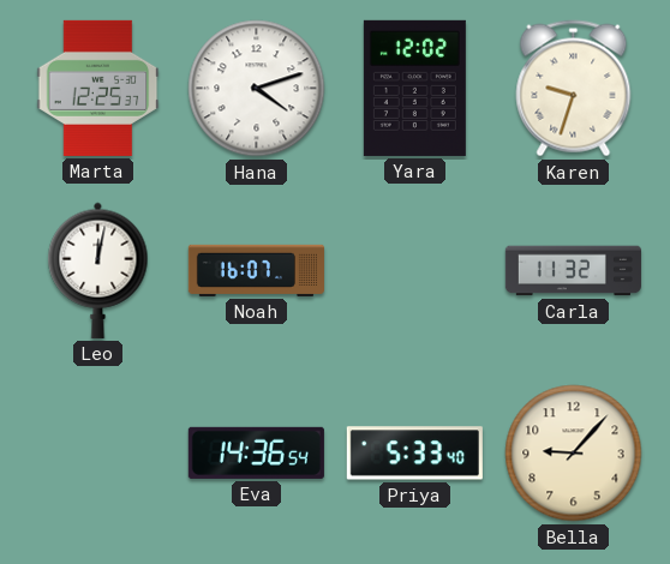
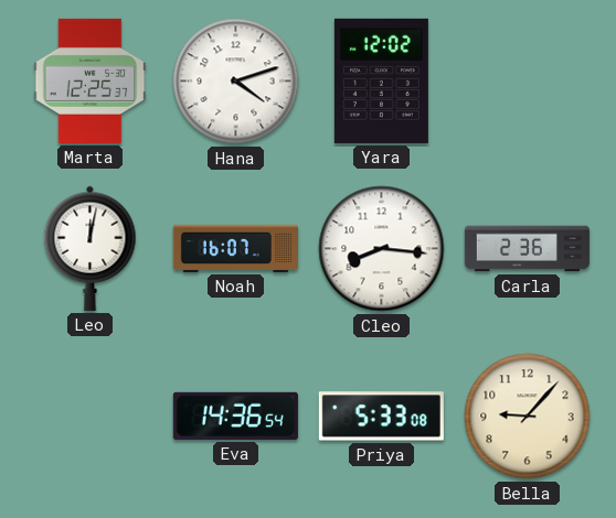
Karen: 9:33 -> none
Cleo: none -> 8:16
Carla: 11:32 -> 2:36
Priya: 5:33:40 -> 5:33:08
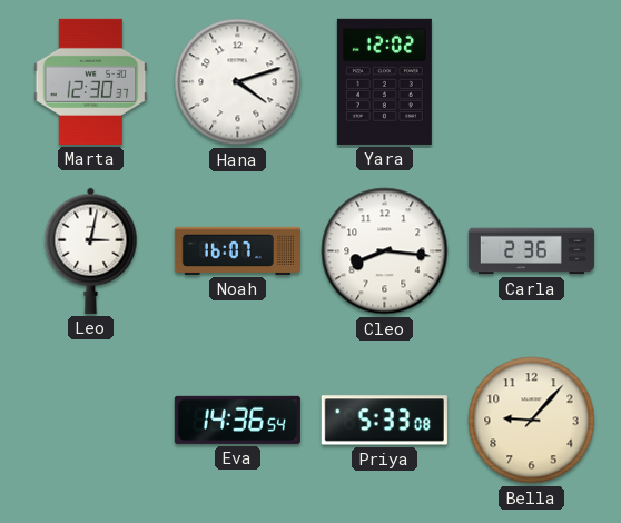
Marta: 12:25 -> 12:30
Leo: 12:02 -> 3:02
